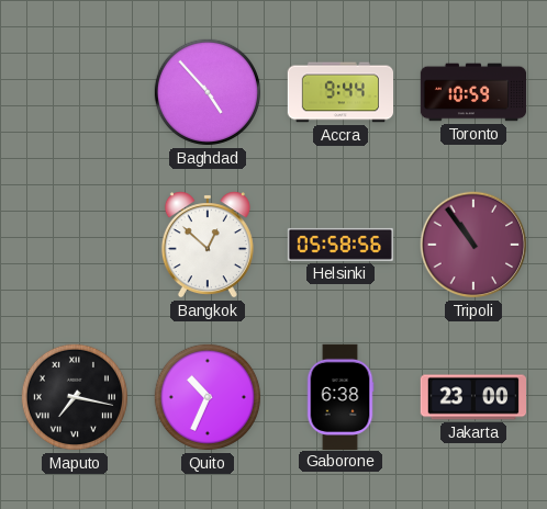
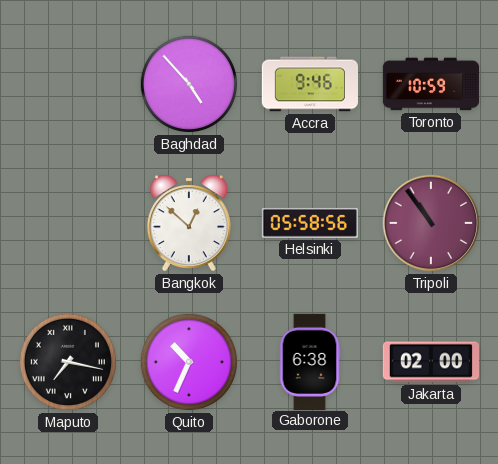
Accra: 9:44 -> 9:46
Jakarta: 23:00 -> 02:00
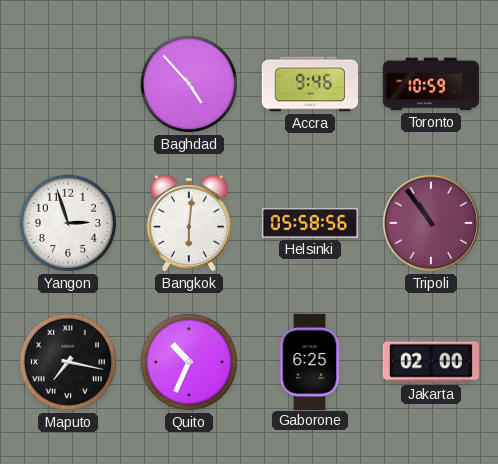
Yangon: none -> 2:57
Bangkok: 12:52 -> 6:01
Gaborone: 6:38 -> 6:25
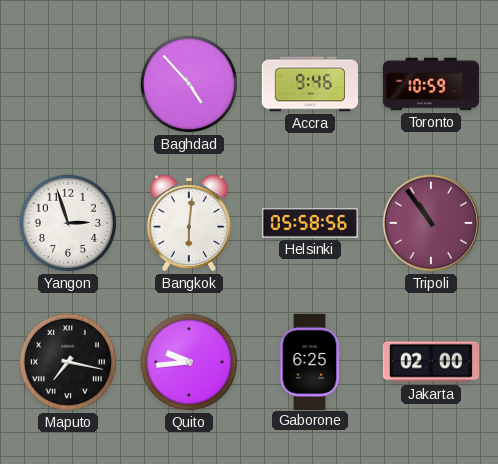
Quito: 10:34 -> 9:44
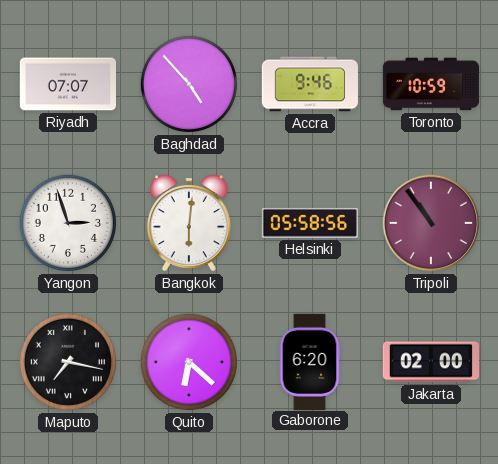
Riyadh: none -> 07:07
Quito: 9:44 -> 6:22
Gaborone: 6:25 -> 6:20
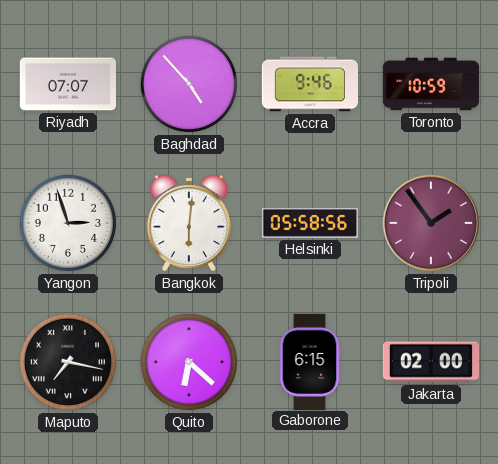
Tripoli: 10:54 -> 1:54
Gaborone: 6:20 -> 6:15
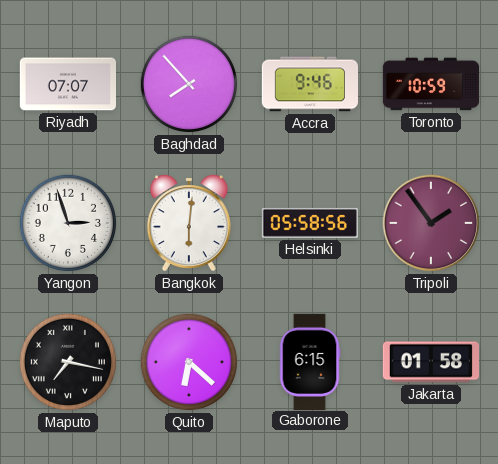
Baghdad: 4:53 -> 7:53
Jakarta: 02:00 -> 01:58
